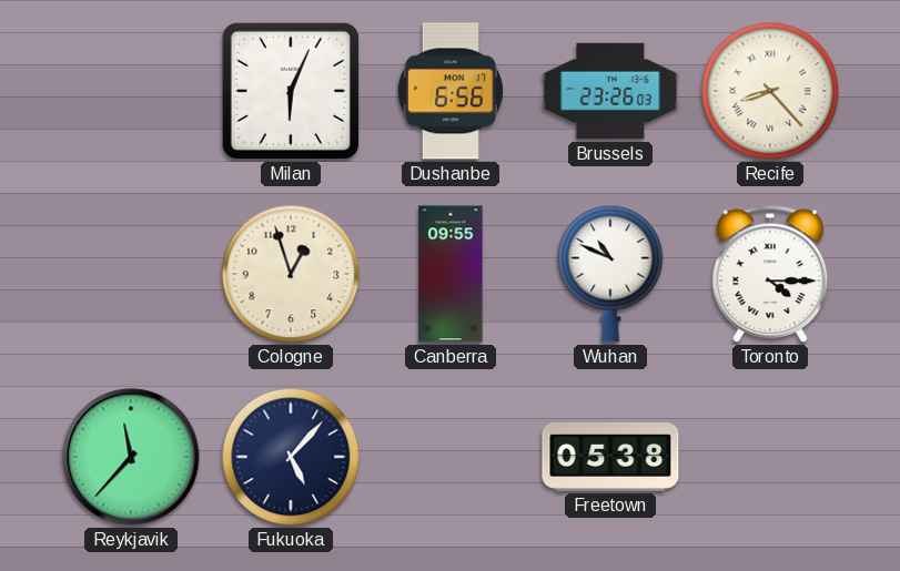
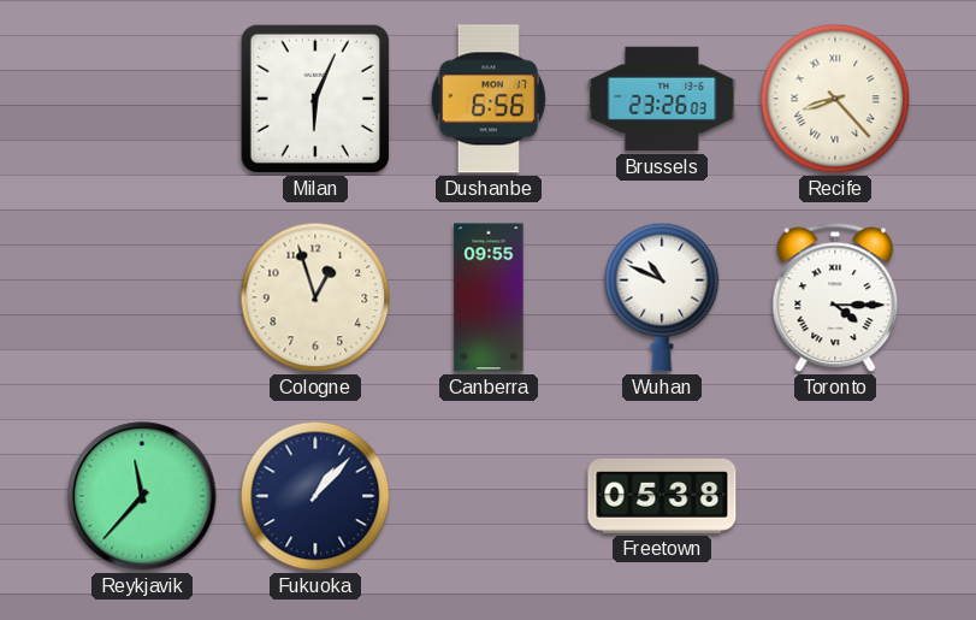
Fukuoka: 5:07 -> 1:07
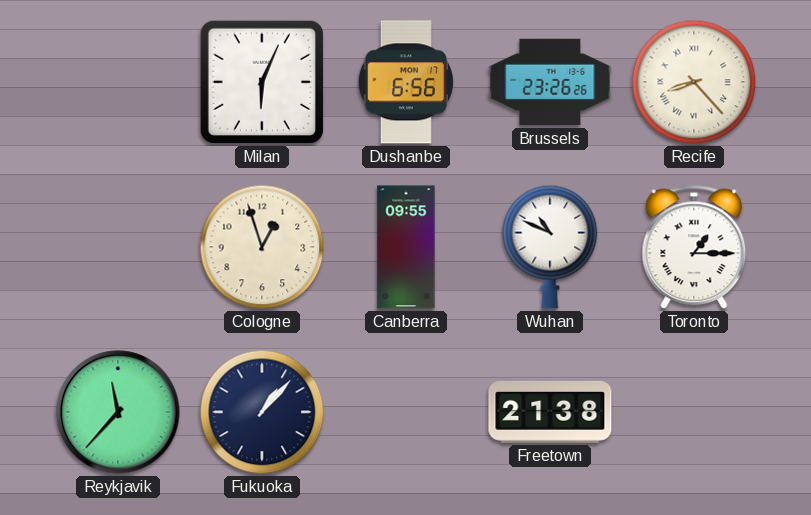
Brussels: 23:26:03 -> 23:26:26
Toronto: 4:15 -> 1:15
Freetown: 05:38 -> 21:38
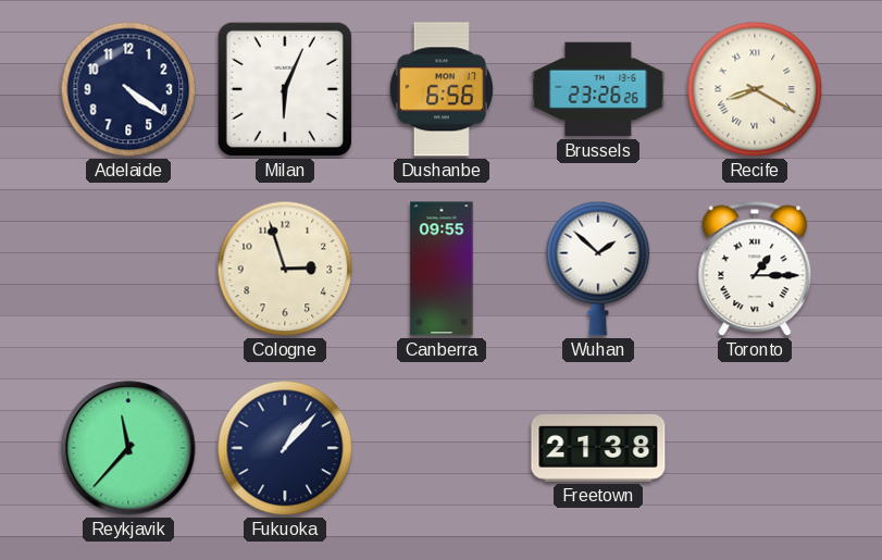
Adelaide: none -> 4:21
Recife: 8:23 -> 8:20
Cologne: 12:57 -> 2:57
Wuhan: 10:49 -> 1:52
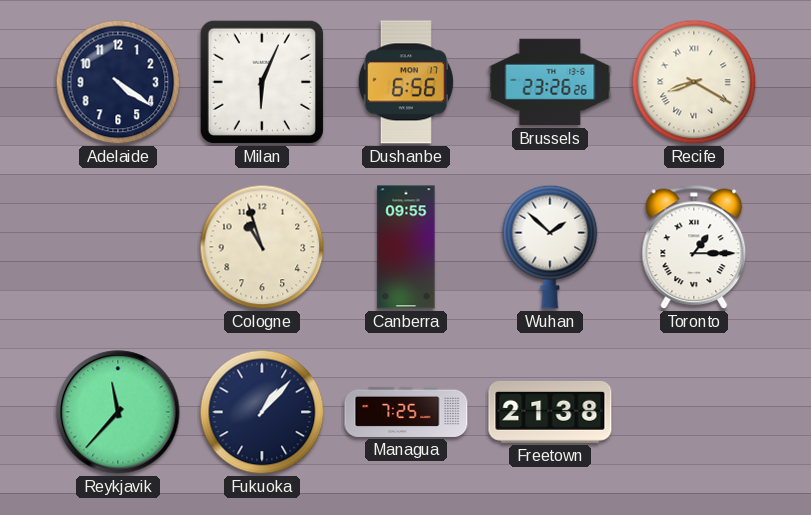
Cologne: 2:57 -> 10:57
Managua: none -> 7:25
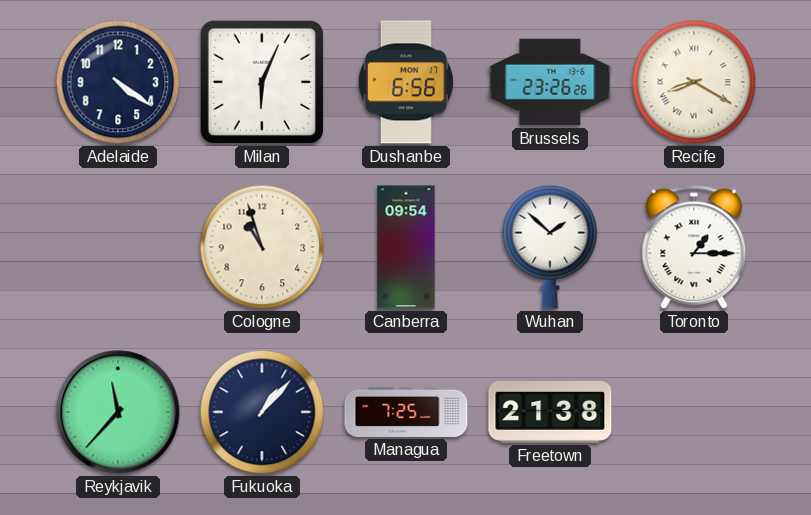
Canberra: 09:55 -> 09:54
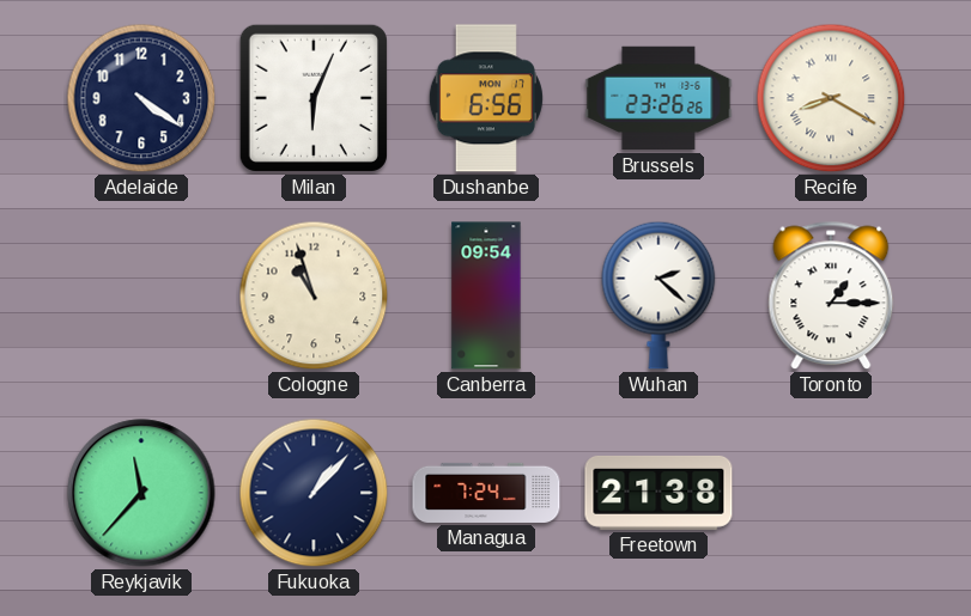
Wuhan: 1:52 -> 2:22
Managua: 7:25 -> 7:24
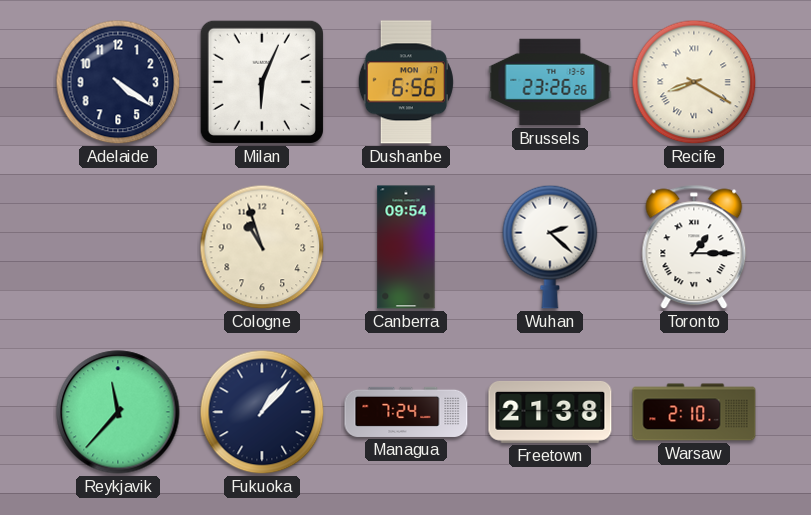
Warsaw: none -> 2:10
